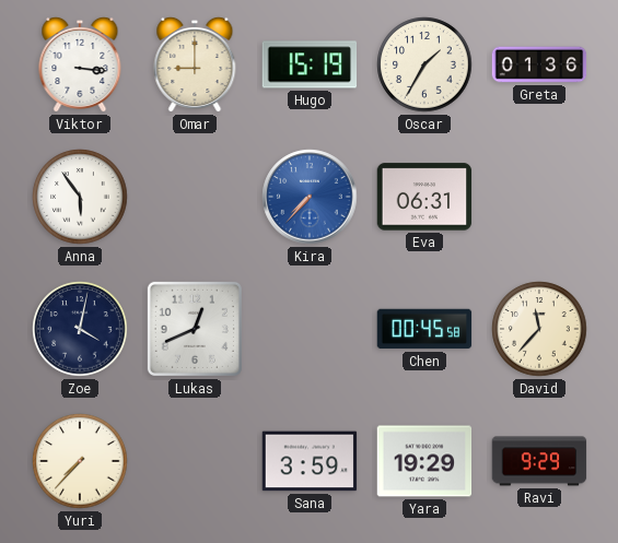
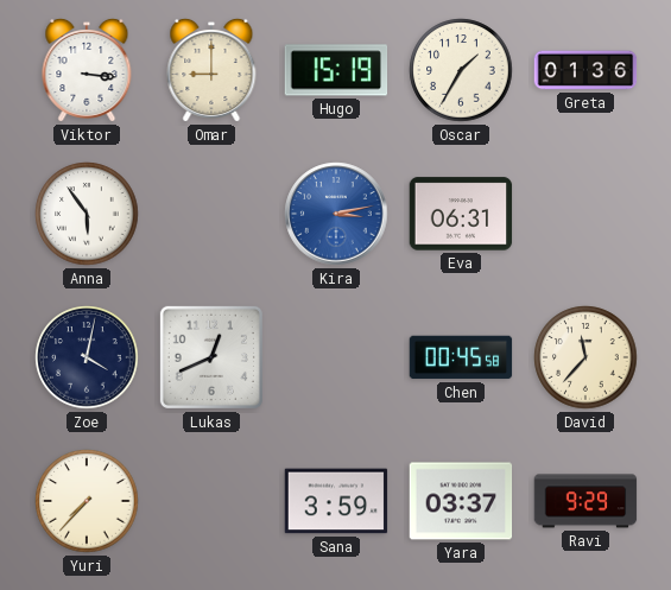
Kira: 7:37 -> 3:13
Yara: 19:29 -> 03:37
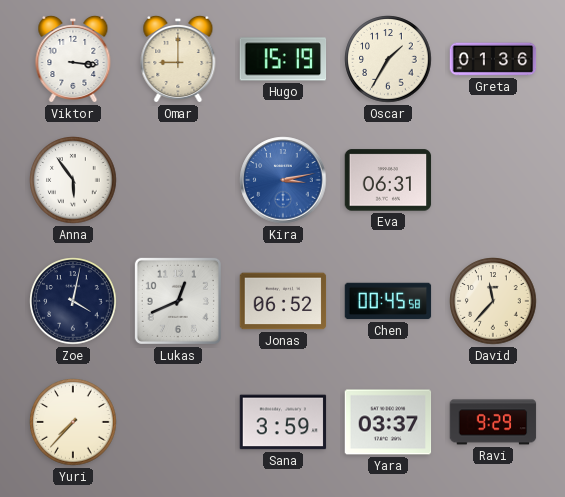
Jonas: none -> 06:52
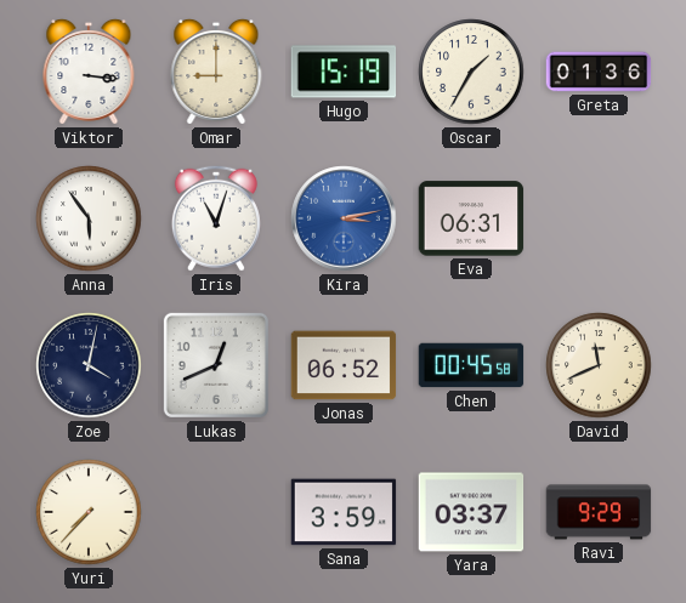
Iris: none -> 11:03
David: 11:37 -> 11:41
